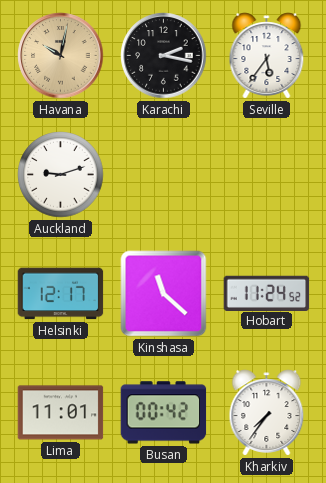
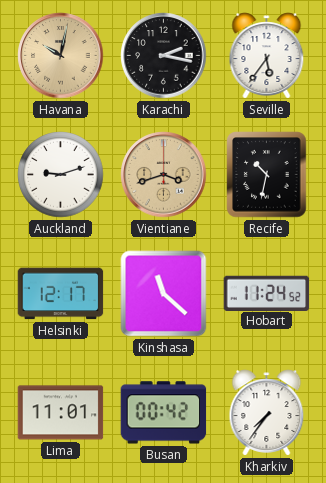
Vientiane: none -> 3:42
Recife: none -> 10:32
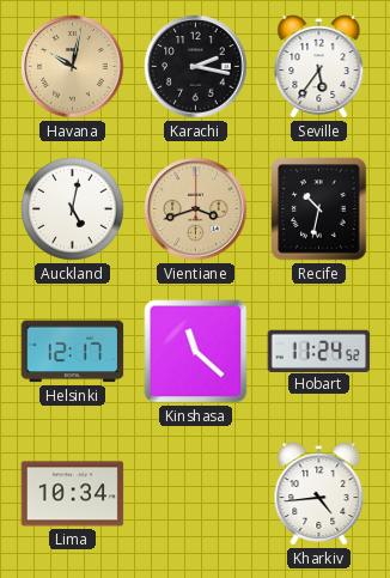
Auckland: 9:12 -> 5:02
Lima: 11:01 -> 10:34
Busan: 00:42 -> none
Kharkiv: 7:36 -> 4:44
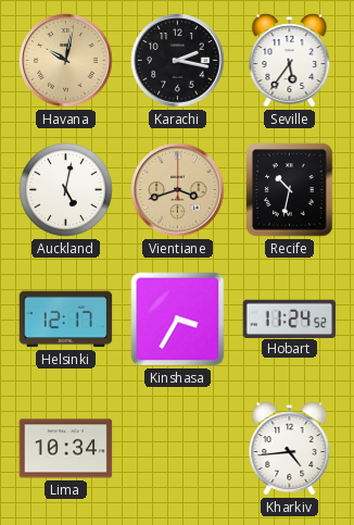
Kinshasa: 11:22 -> 3:35
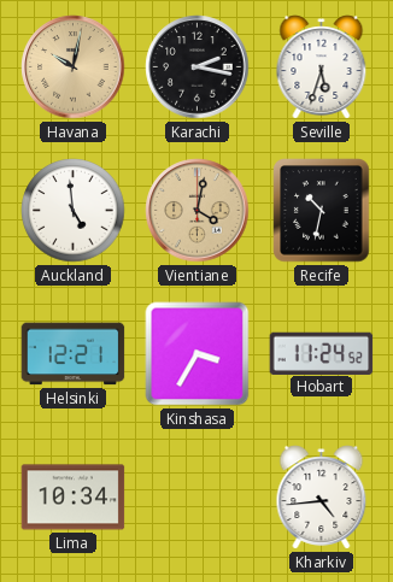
Seville: 5:36 -> 5:33
Auckland: 5:02 -> 4:59
Vientiane: 3:42 -> 4:02
Helsinki: 12:17 -> 12:21
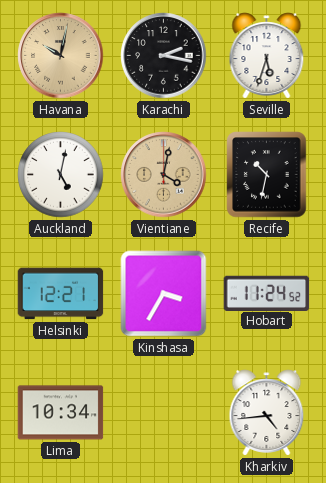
Auckland: 4:59 -> 5:02
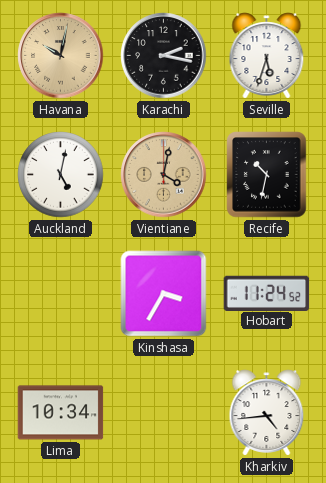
Helsinki: 12:21 -> none
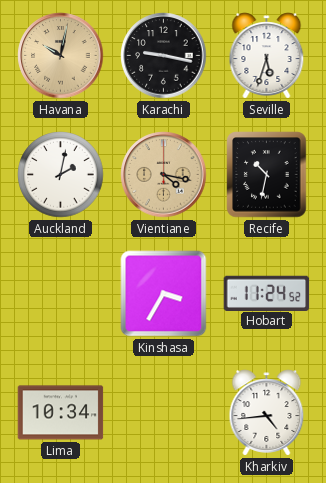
Karachi: 2:17 -> 9:17
Auckland: 5:02 -> 2:02
Vientiane: 4:02 -> 4:17
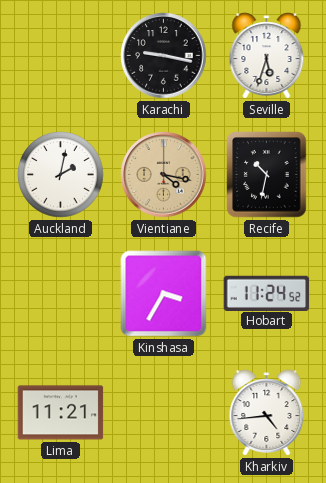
Havana: 10:02 -> none
Lima: 10:34 -> 11:21
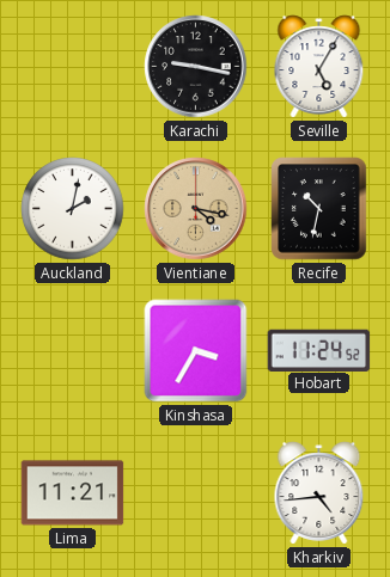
Seville: 5:33 -> 5:05
